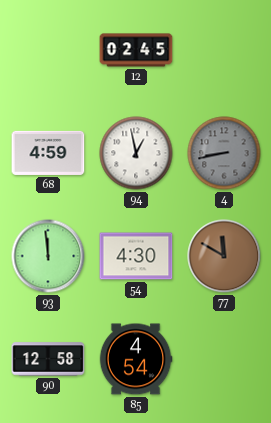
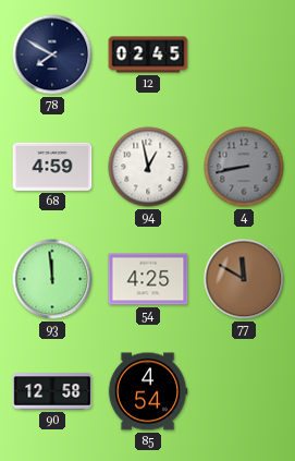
78: none -> 7:50
54: 4:30 -> 4:25
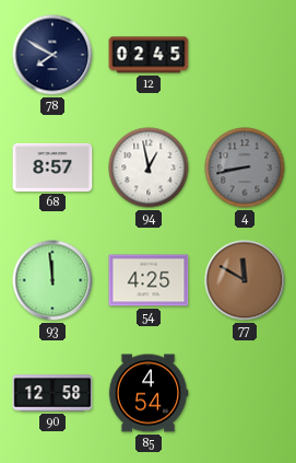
68: 4:59 -> 8:57
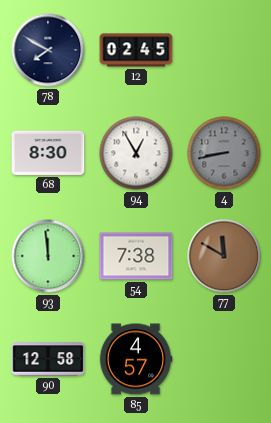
68: 8:57 -> 8:30
94: 12:58 -> 12:55
54: 4:25 -> 7:38
85: 4:54 -> 4:57
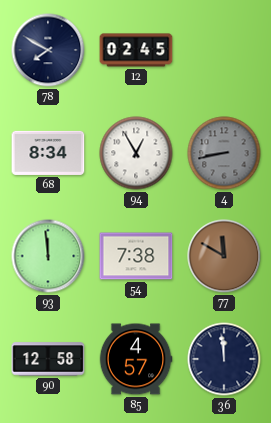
68: 8:30 -> 8:34
36: none -> 11:59
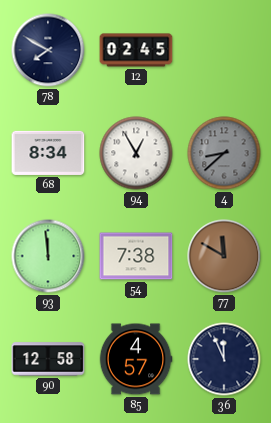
4: 8:43 -> 8:38
36: 11:59 -> 11:56
